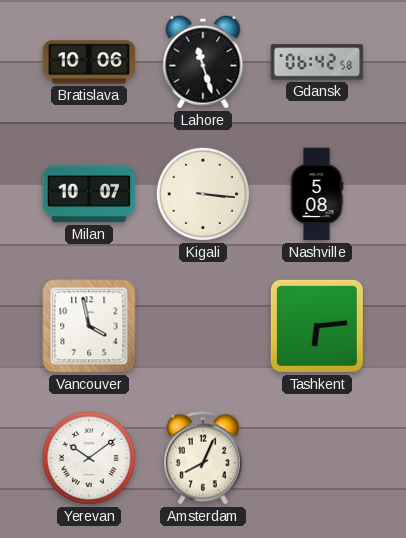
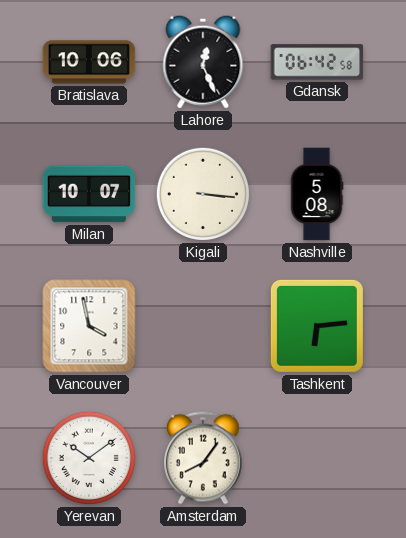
Lahore: 11:27 -> 12:26
Amsterdam: 8:04 -> 8:06
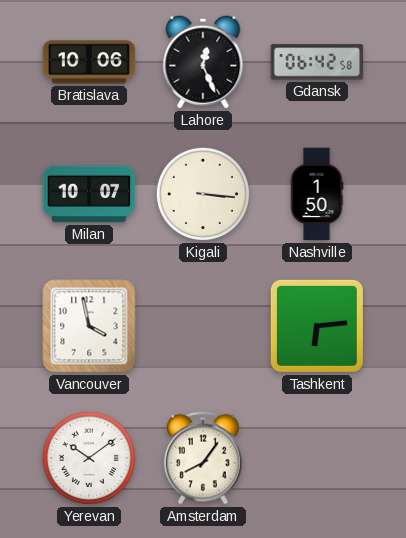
Nashville: 5:08 -> 1:50
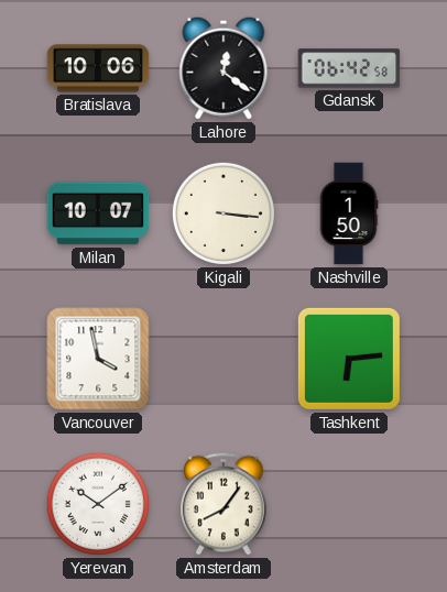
Lahore: 12:26 -> 12:21
